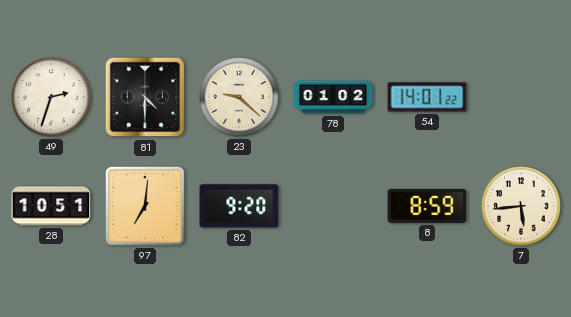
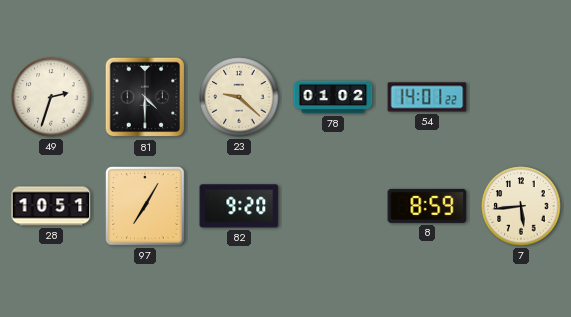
97: 7:01 -> 7:05
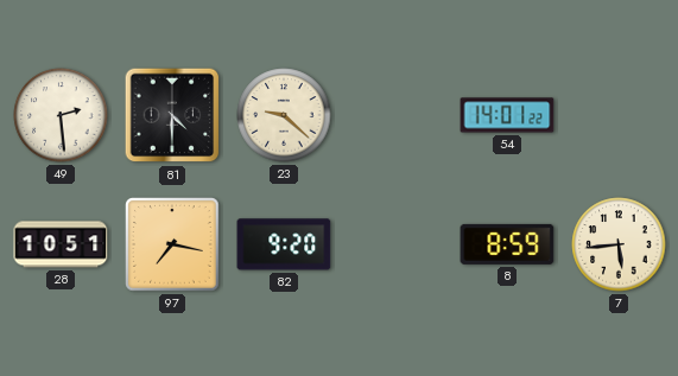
49: 2:33 -> 2:29
78: 01:02 -> none
97: 7:05 -> 7:17
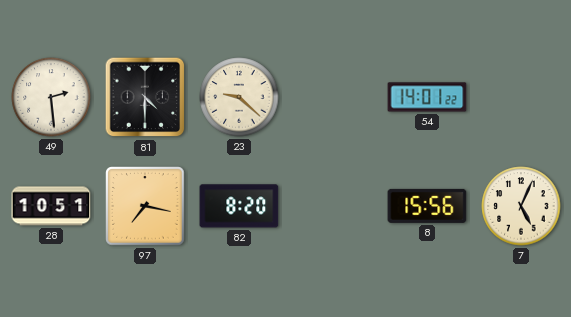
82: 9:20 -> 8:20
8: 8:59 -> 15:56
7: 5:44 -> 5:04
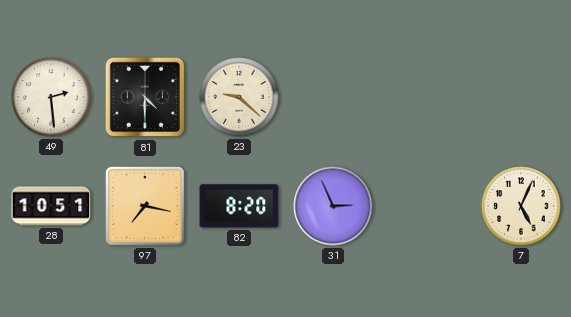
54: 14:01 -> none
31: none -> 2:56
8: 15:56 -> none
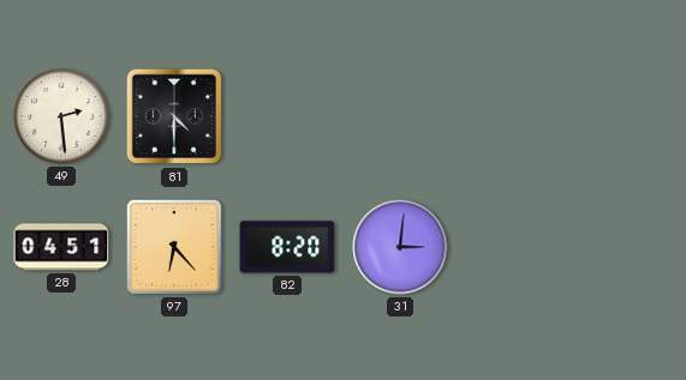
23: 9:22 -> none
28: 10:51 -> 04:51
97: 7:17 -> 6:23
31: 2:56 -> 3:01
7: 5:04 -> none
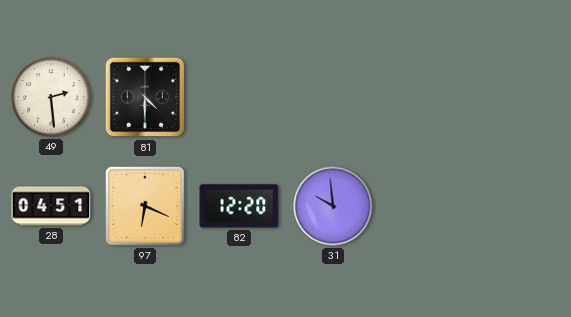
97: 6:23 -> 6:19
82: 8:20 -> 12:20
31: 3:01 -> 9:59
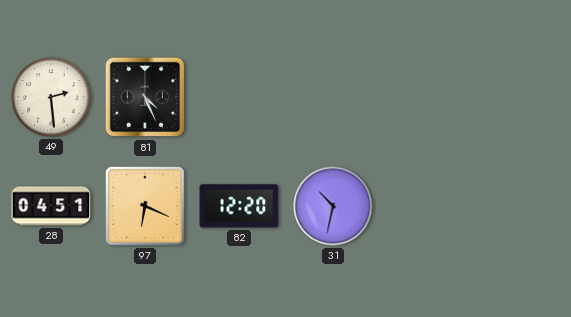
81: 4:30 -> 4:26
31: 9:59 -> 10:32
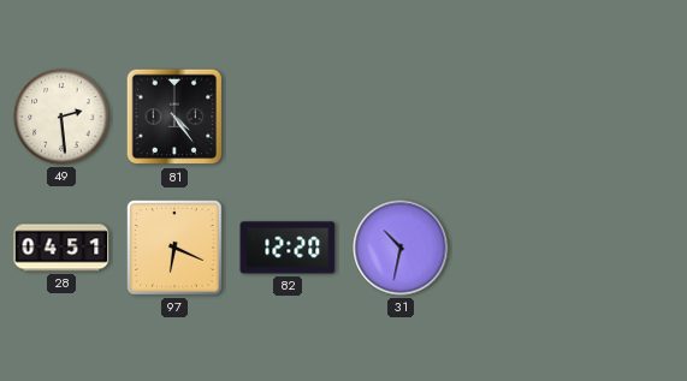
81: 4:26 -> 4:24
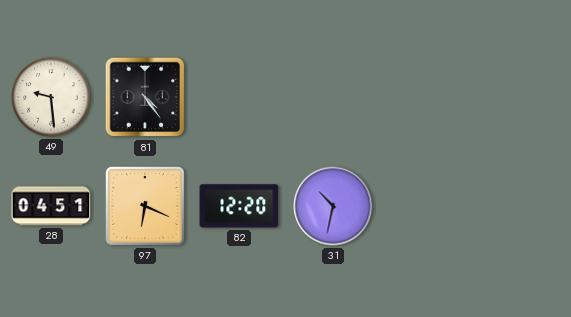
49: 2:29 -> 9:29
